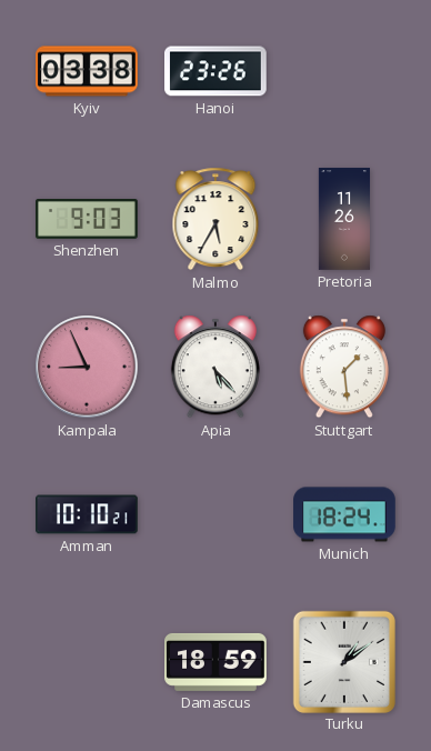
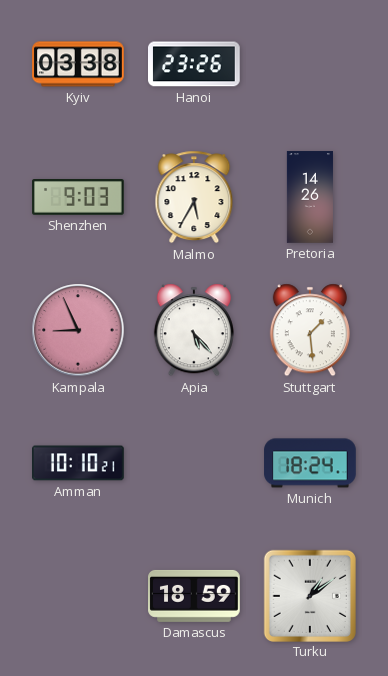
Pretoria: 11:26 -> 14:26
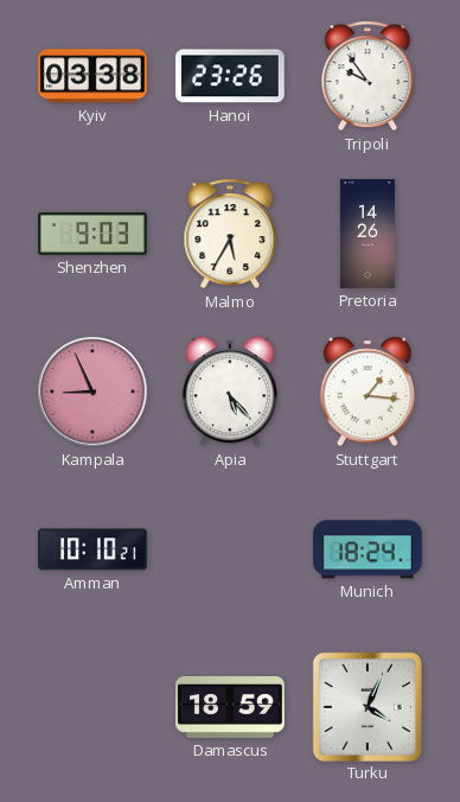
Tripoli: none -> 9:54
Stuttgart: 1:29 -> 1:16
Turku: 1:09 -> 4:04
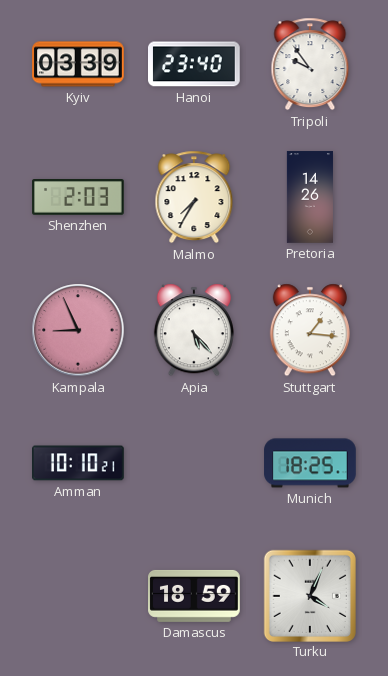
Kyiv: 03:38 -> 03:39
Hanoi: 23:26 -> 23:40
Shenzhen: 9:03 -> 2:03
Malmo: 5:35 -> 7:35
Munich: 18:24 -> 18:25
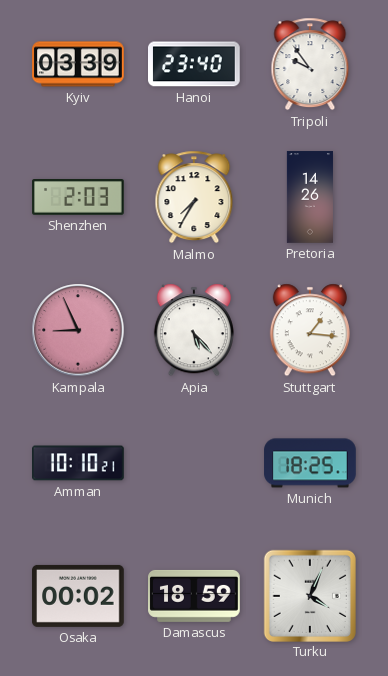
Osaka: none -> 00:02
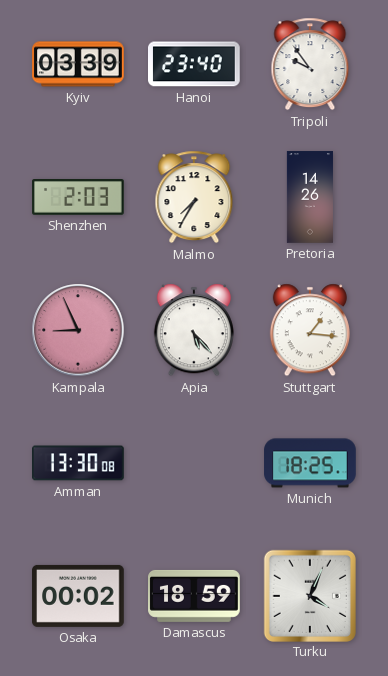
Amman: 10:10 -> 13:30
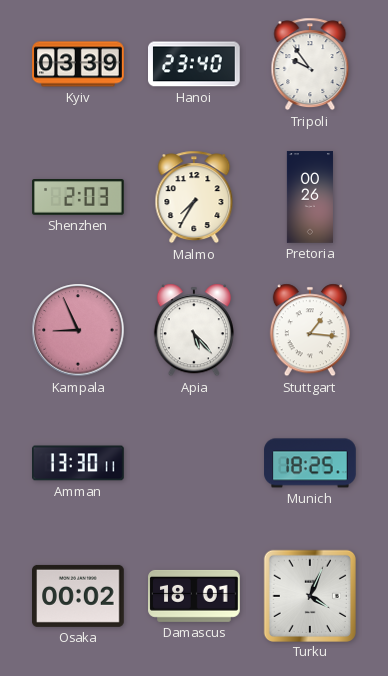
Pretoria: 14:26 -> 00:26
Amman: 13:30:08 -> 13:30:11
Damascus: 18:59 -> 18:01
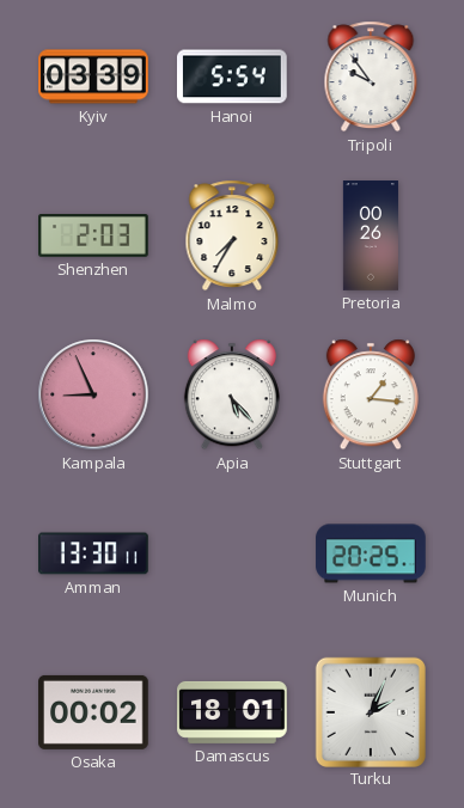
Hanoi: 23:40 -> 5:54
Munich: 18:25 -> 20:25
Turku: 4:04 -> 2:04
